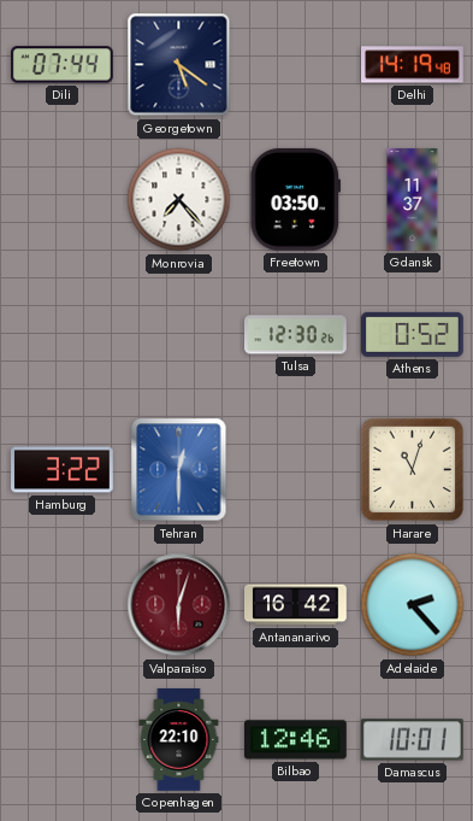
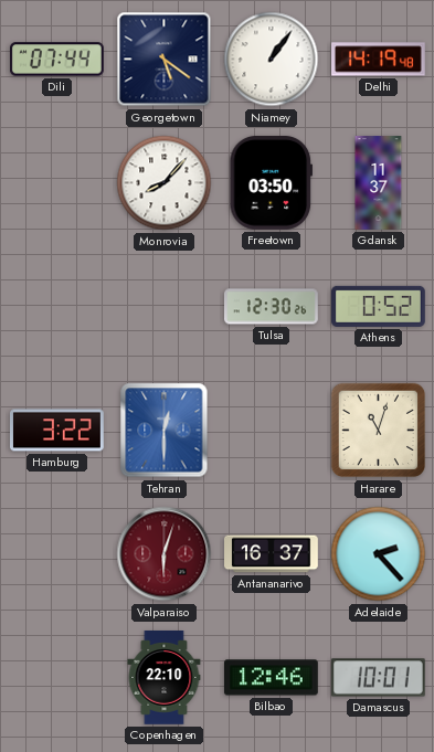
Niamey: none -> 1:06
Monrovia: 7:23 -> 8:07
Antananarivo: 16:42 -> 16:37
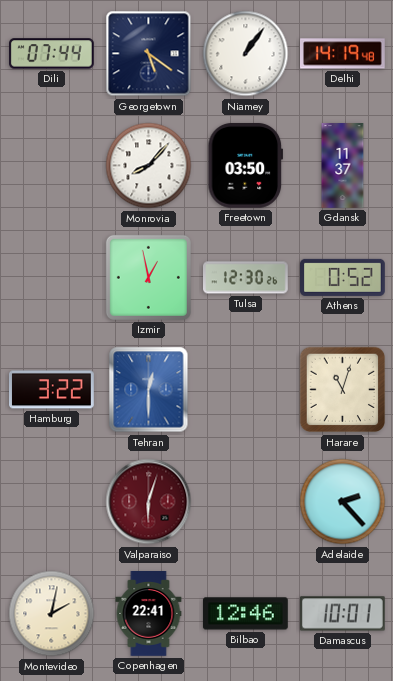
Izmir: none -> 12:58
Antananarivo: 16:37 -> none
Montevideo: none -> 2:02
Copenhagen: 22:10 -> 22:41
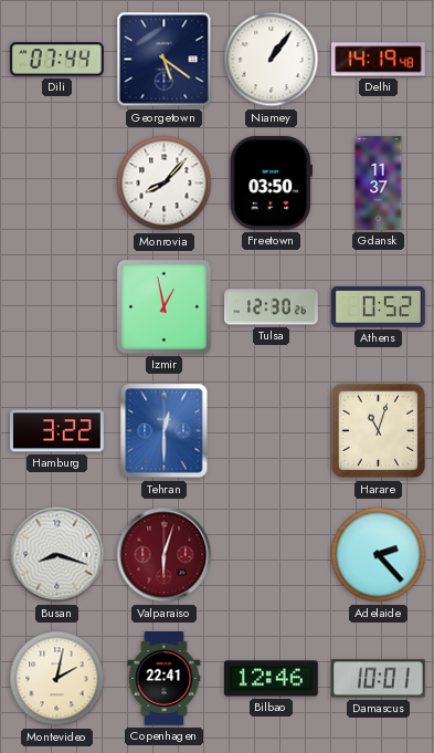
Busan: none -> 8:18
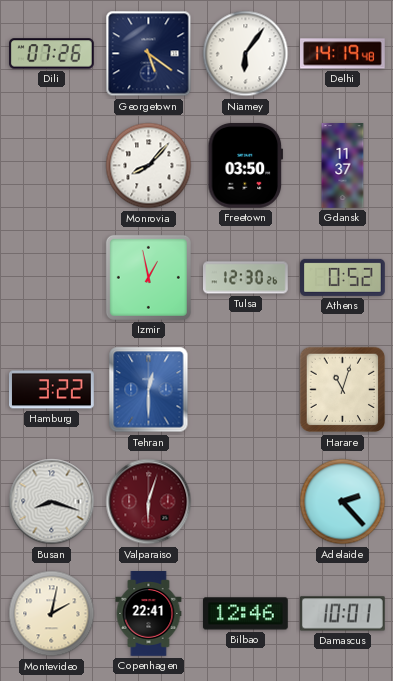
Dili: 07:44 -> 07:26
Niamey: 1:06 -> 6:06
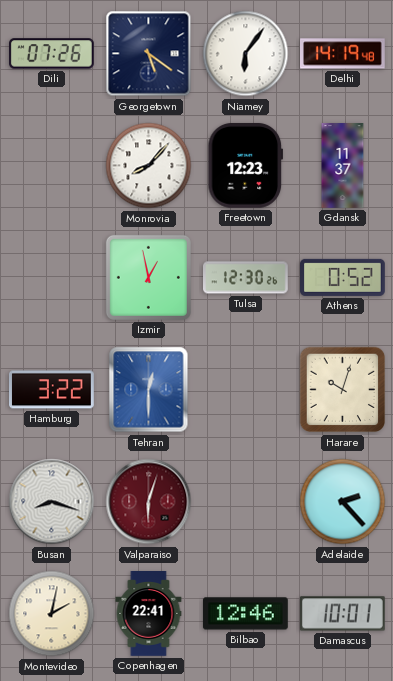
Freetown: 03:50 -> 12:23
Harare: 11:03 -> 10:03
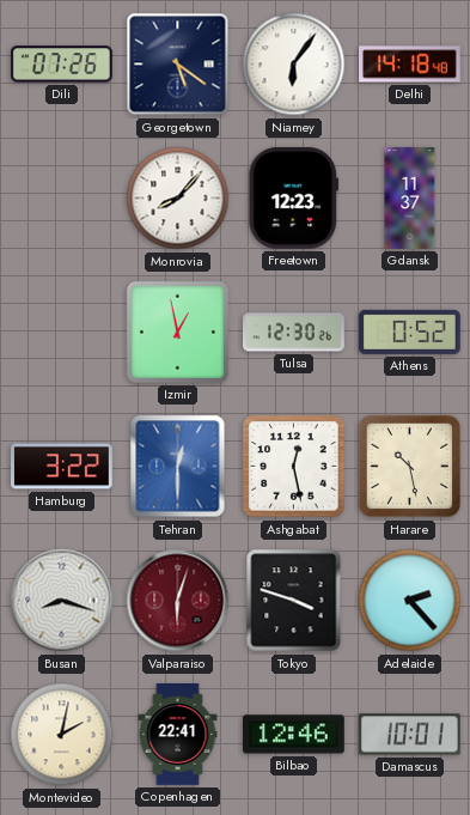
Delhi: 14:19 -> 14:18
Ashgabat: none -> 12:28
Harare: 10:03 -> 10:28
Tokyo: none -> 3:48
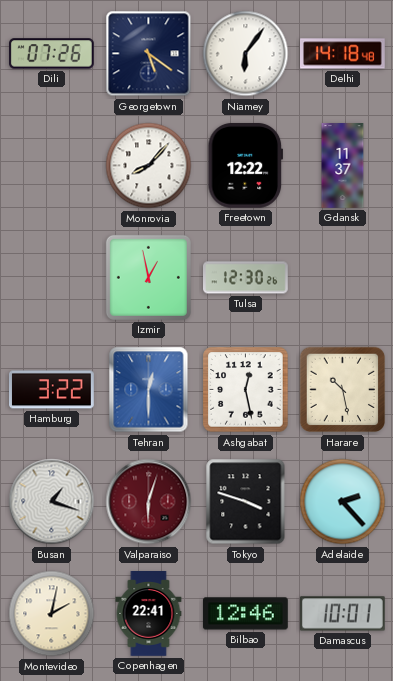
Freetown: 12:23 -> 12:22
Athens: 0:52 -> none
Busan: 8:18 -> 1:18
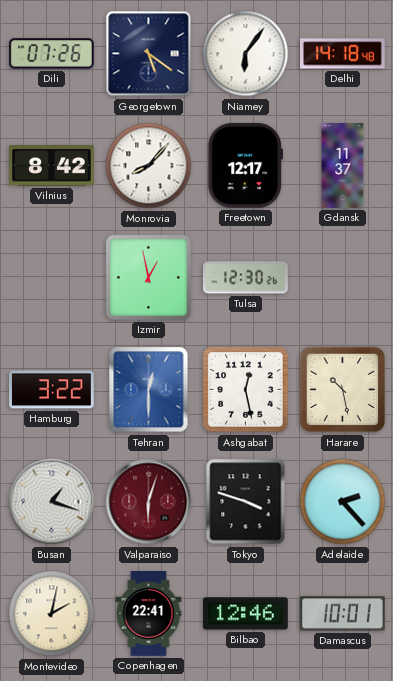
Vilnius: none -> 8:42
Freetown: 12:22 -> 12:17
